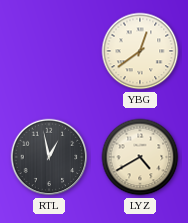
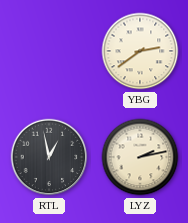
YBG: 12:39 -> 2:39
LYZ: 4:40 -> 2:13
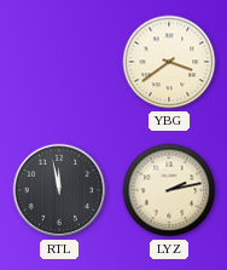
YBG: 2:39 -> 3:39
RTL: 12:58 -> 11:58
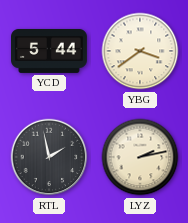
YCD: none -> 5:44
RTL: 11:58 -> 1:58
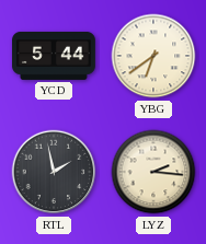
YBG: 3:39 -> 6:39
LYZ: 2:13 -> 2:16
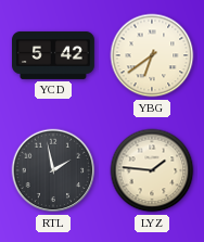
YCD: 5:44 -> 5:42
LYZ: 2:16 -> 1:46
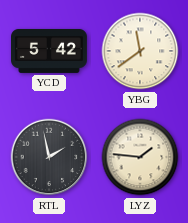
YBG: 6:39 -> 11:39
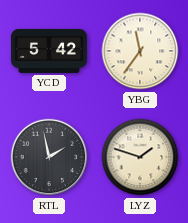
YBG: 11:39 -> 11:36
LYZ: 1:46 -> 1:48
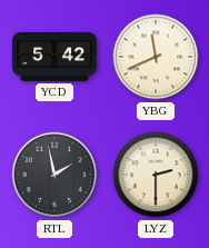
YBG: 11:36 -> 11:41
LYZ: 1:48 -> 2:30
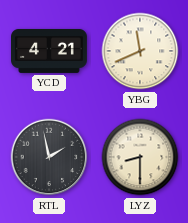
YCD: 5:42 -> 4:21
LYZ: 2:30 -> 8:30
